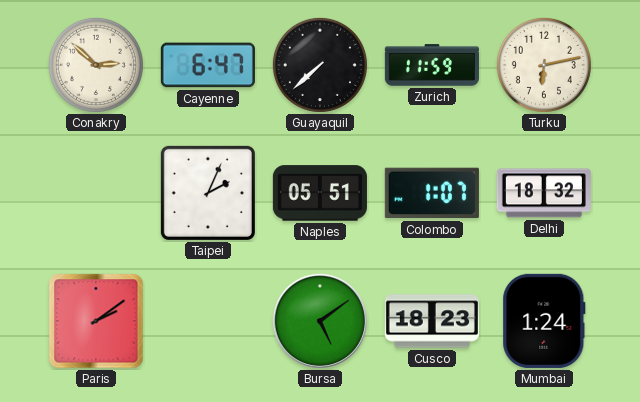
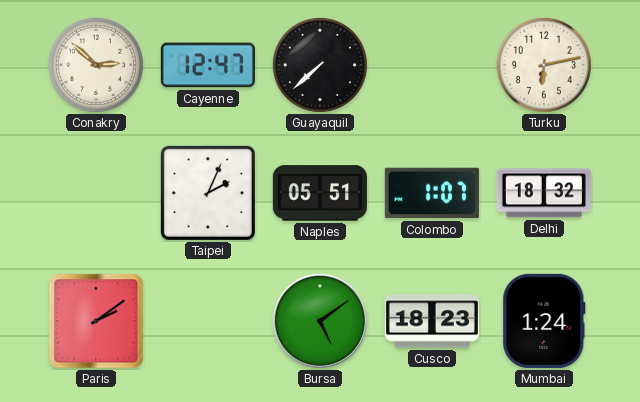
Cayenne: 6:47 -> 12:47
Zurich: 11:59 -> none
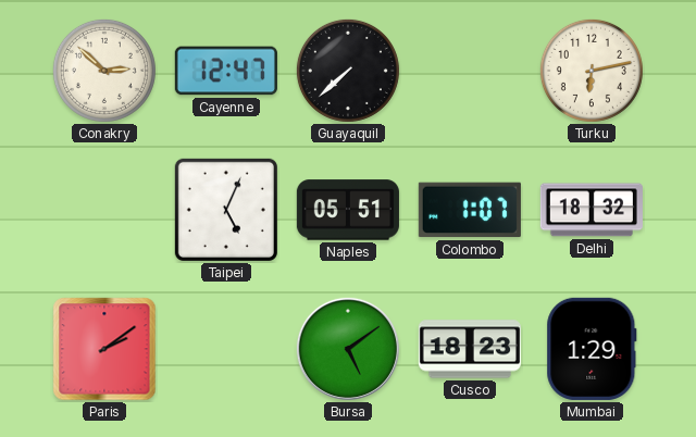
Taipei: 2:04 -> 5:04
Mumbai: 1:24 -> 1:29
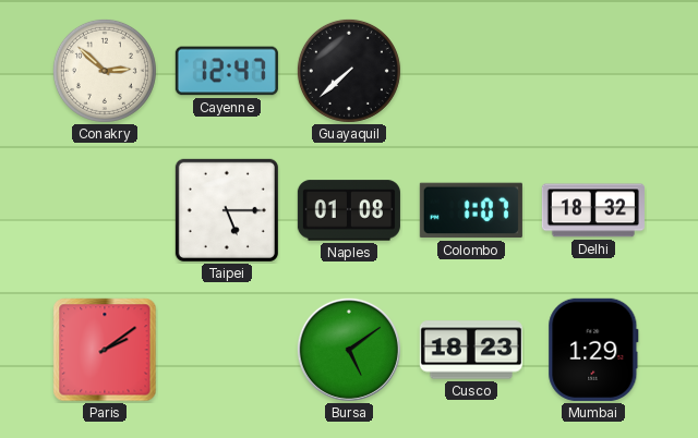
Turku: 6:13 -> none
Taipei: 5:04 -> 5:15
Naples: 05:51 -> 01:08
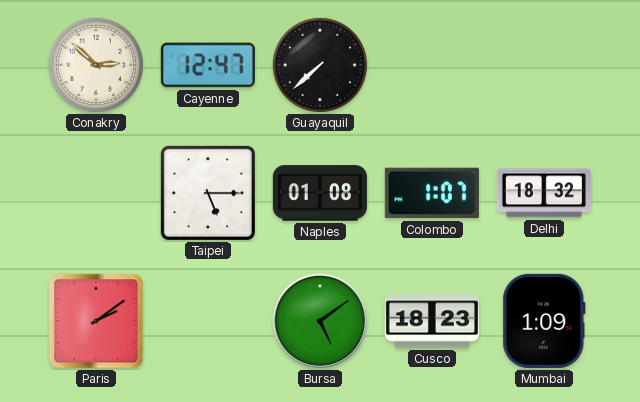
Mumbai: 1:29 -> 1:09
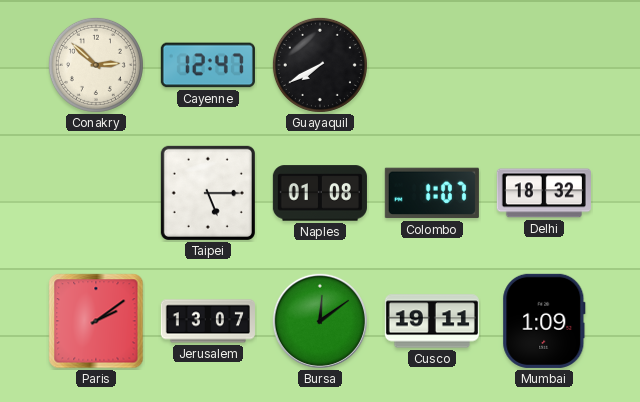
Guayaquil: 7:38 -> 7:40
Jerusalem: none -> 13:07
Bursa: 5:09 -> 12:09
Cusco: 18:23 -> 19:11
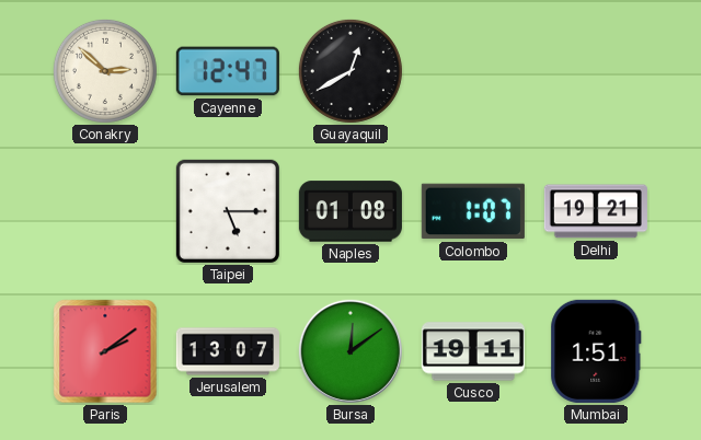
Guayaquil: 7:40 -> 12:40
Delhi: 18:32 -> 19:21
Mumbai: 1:09 -> 1:51
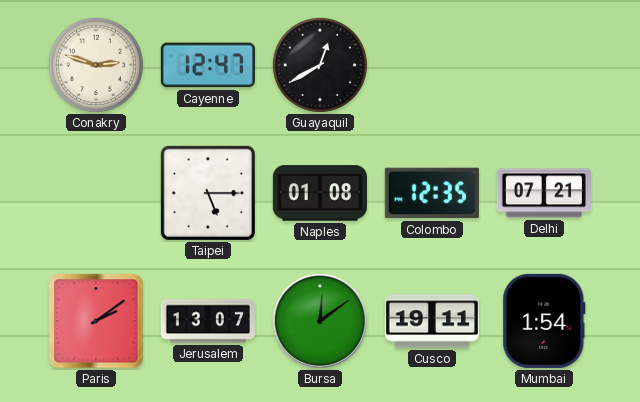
Conakry: 2:52 -> 2:48
Colombo: 1:07 -> 12:35
Delhi: 19:21 -> 07:21
Mumbai: 1:51 -> 1:54
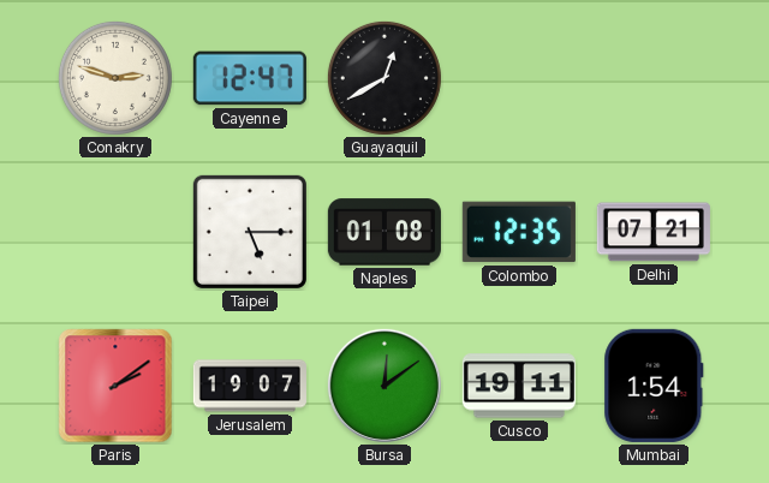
Jerusalem: 13:07 -> 19:07
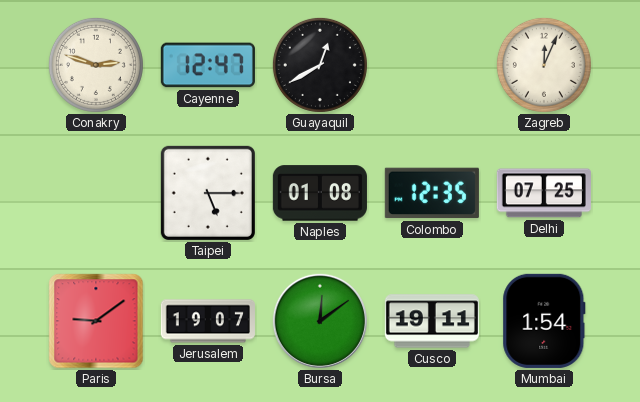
Zagreb: none -> 12:04
Delhi: 07:21 -> 07:25
Paris: 2:09 -> 9:09
